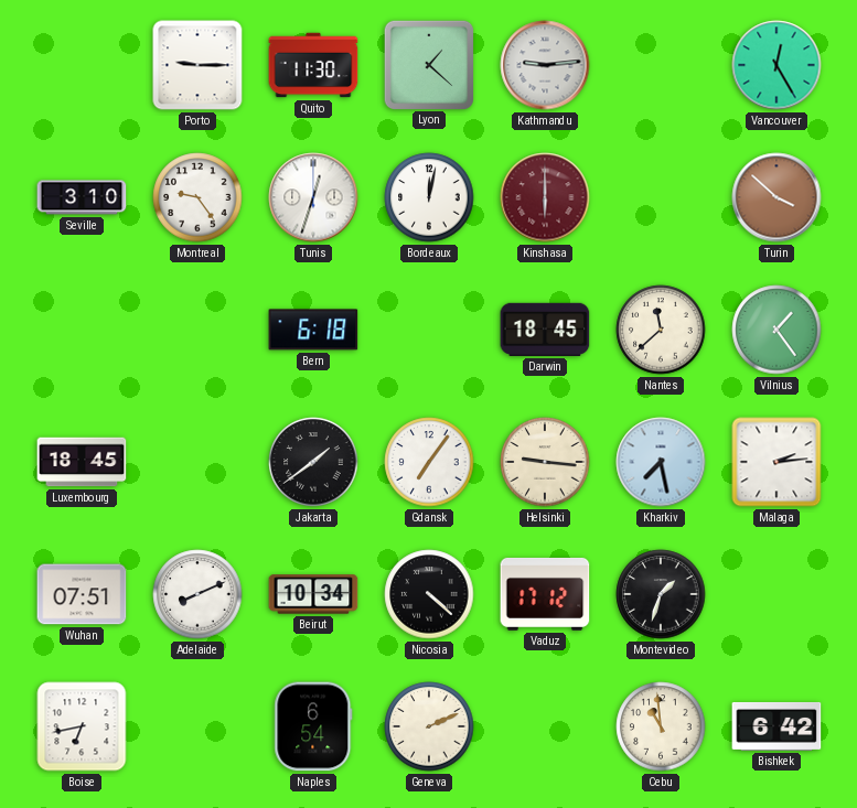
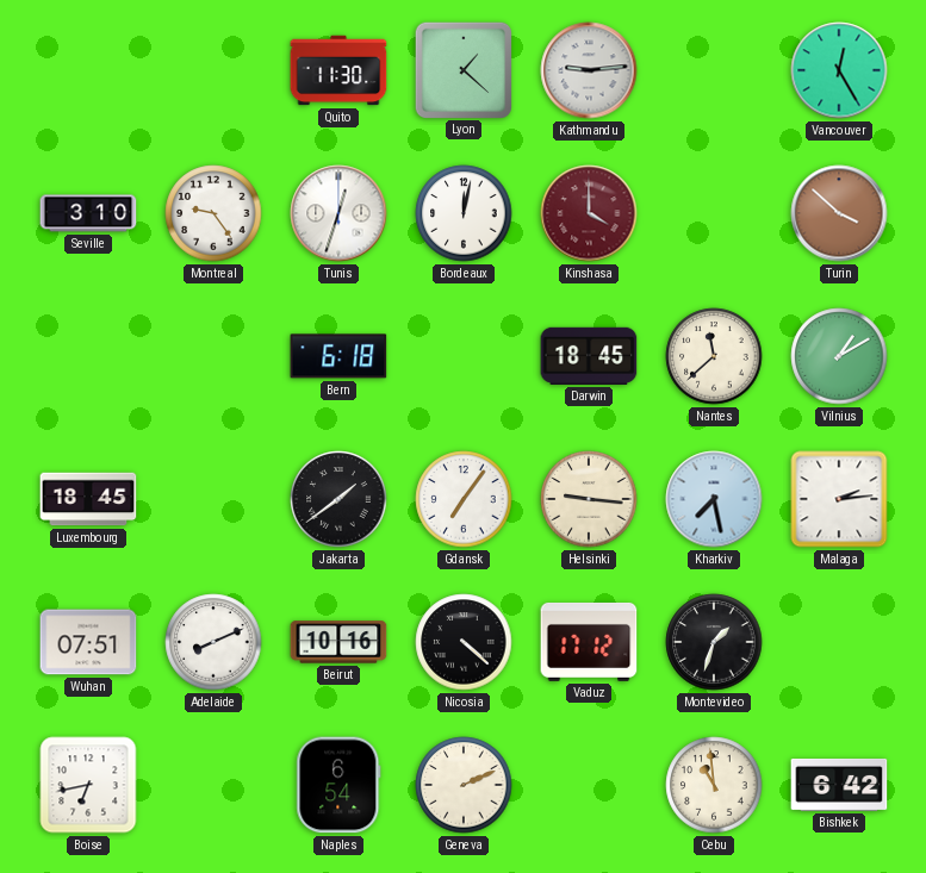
Porto: 9:15 -> none
Kinshasa: 6:00 -> 4:00
Vilnius: 1:24 -> 1:10
Beirut: 10:34 -> 10:16
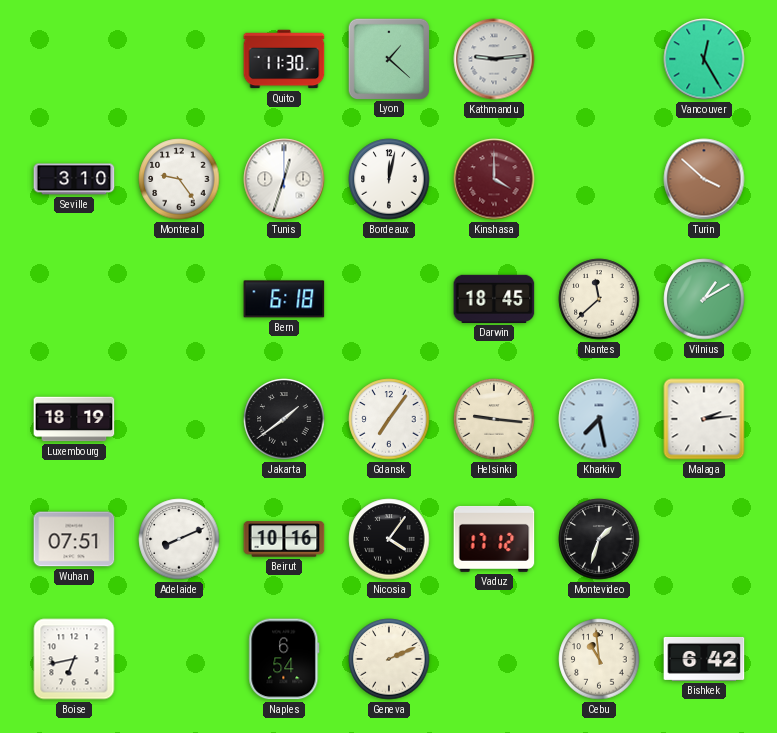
Luxembourg: 18:45 -> 18:19
Nicosia: 4:22 -> 4:06
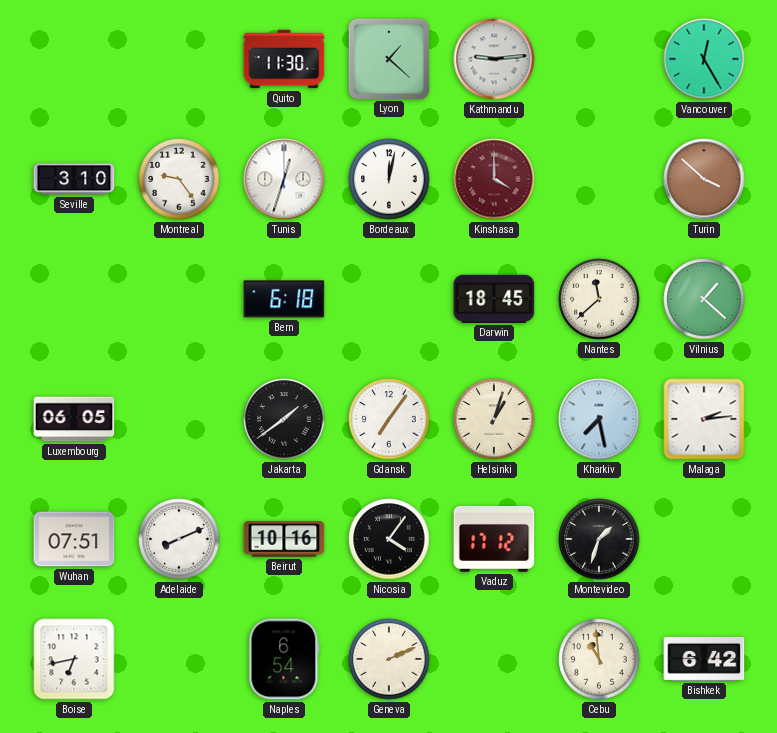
Vilnius: 1:10 -> 1:22
Luxembourg: 18:19 -> 06:05
Helsinki: 9:16 -> 1:03
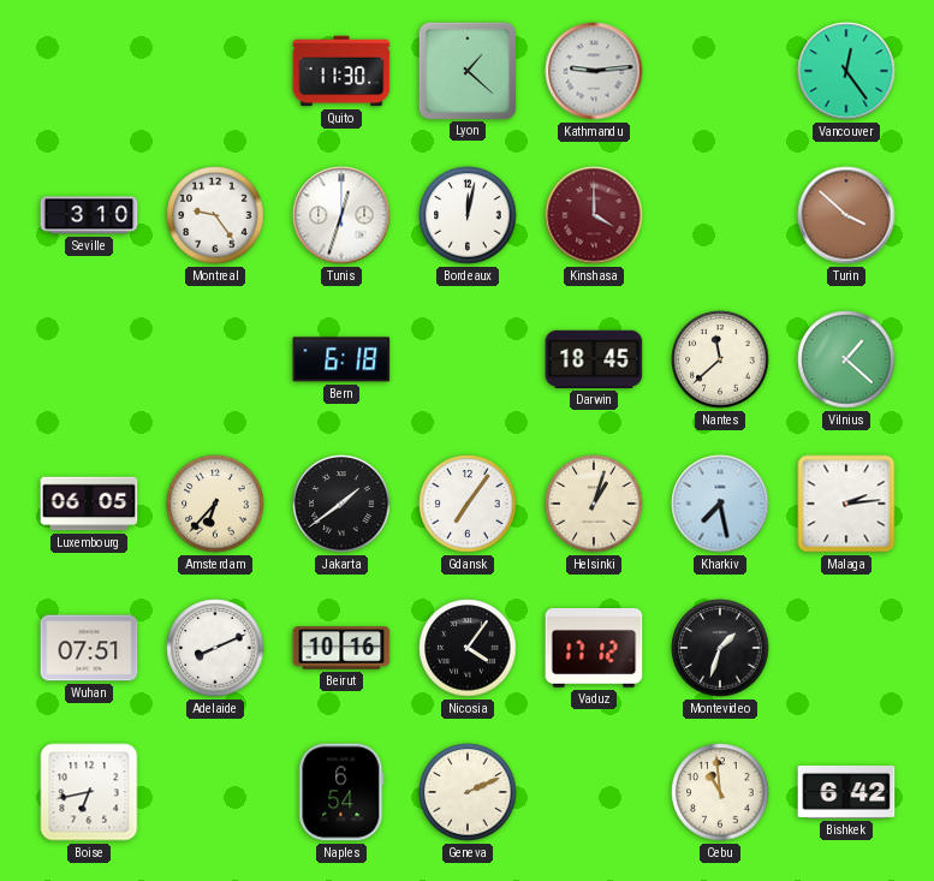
Vancouver: 12:25 -> 12:24
Amsterdam: none -> 6:37
